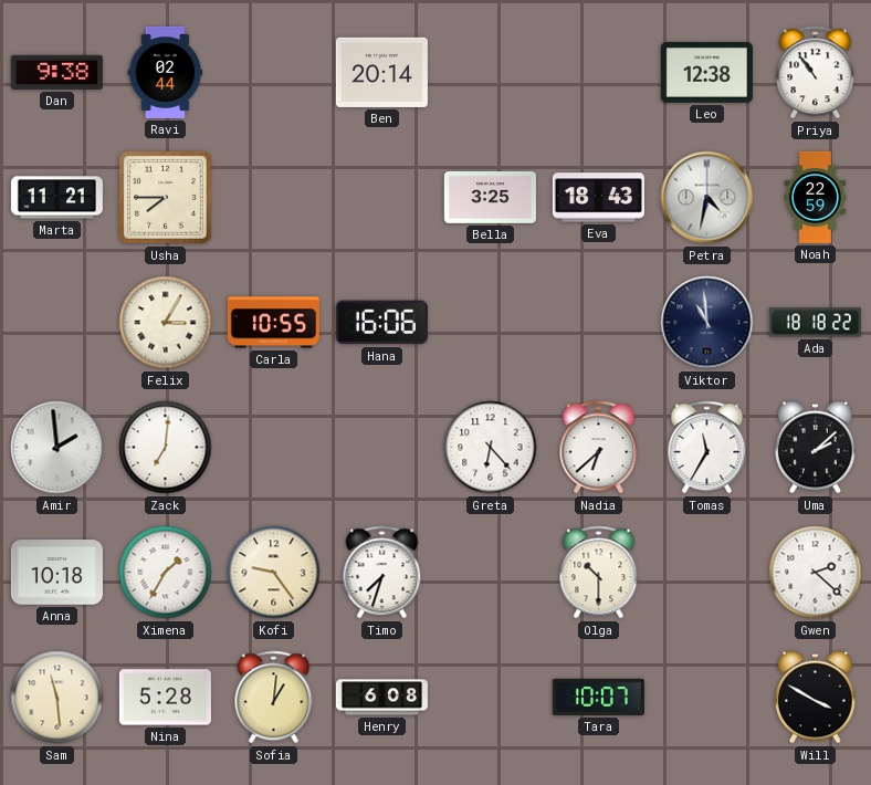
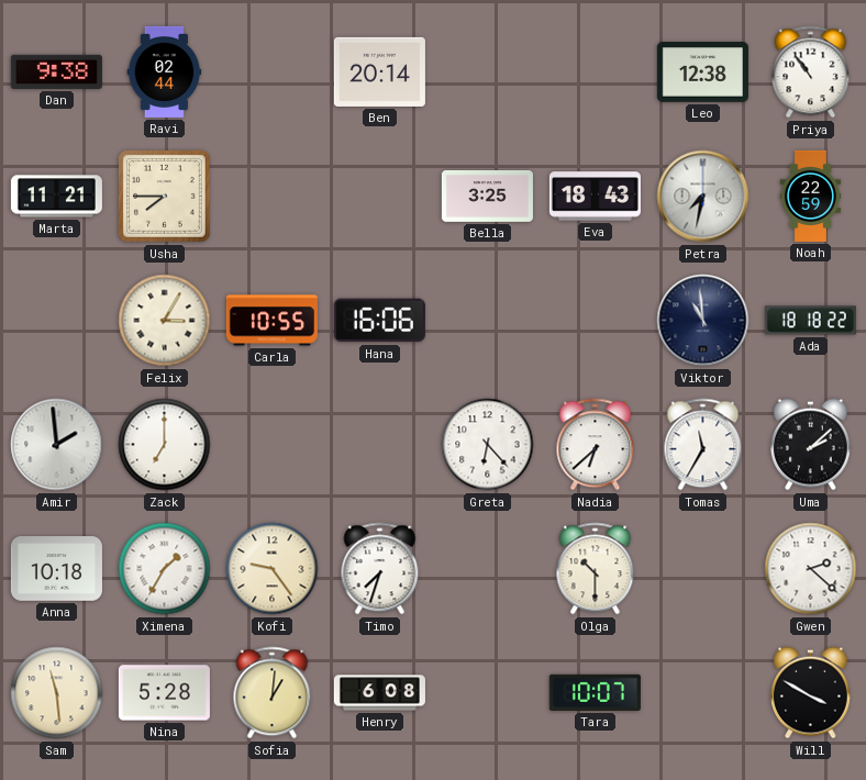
Petra: 4:32 -> 7:32
Zack: 7:01 -> 7:00
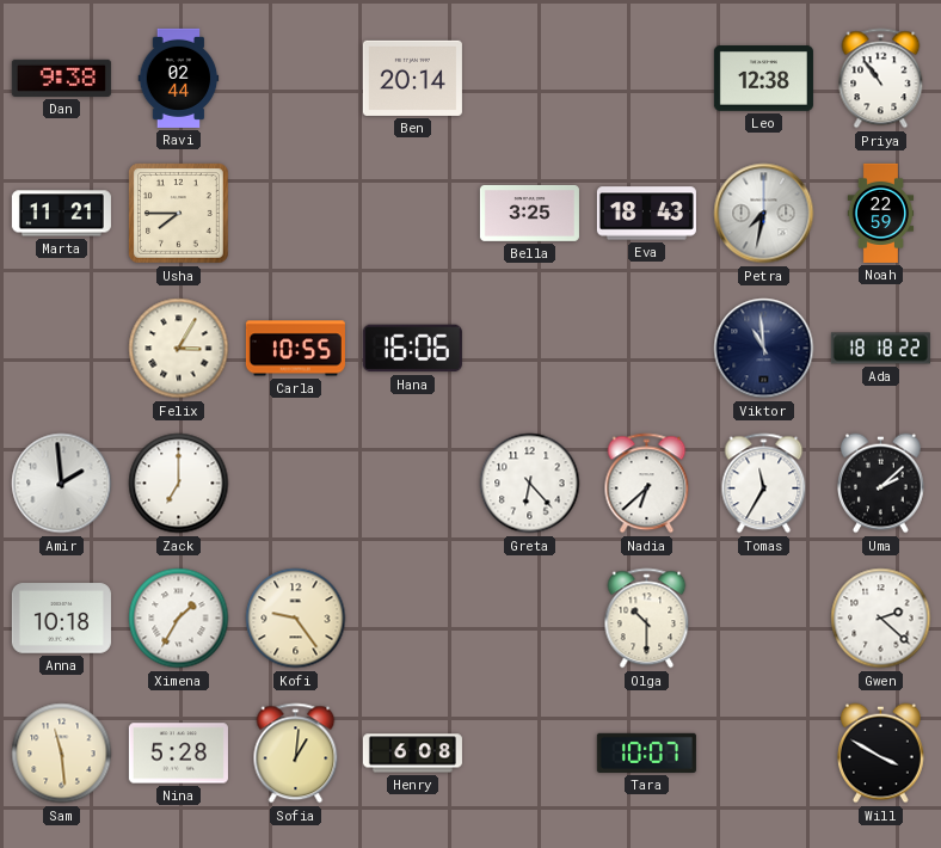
Timo: 7:33 -> none
